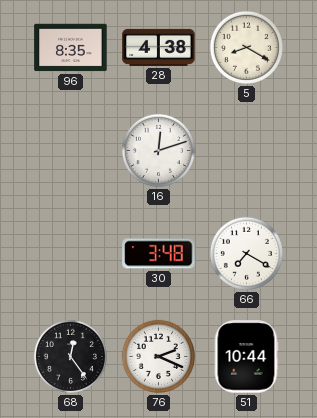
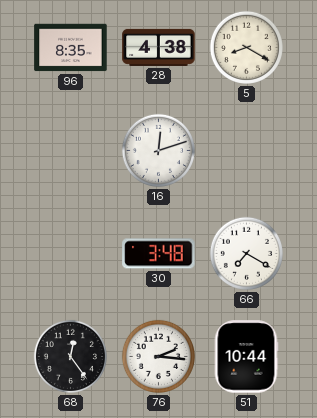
76: 2:19 -> 2:16
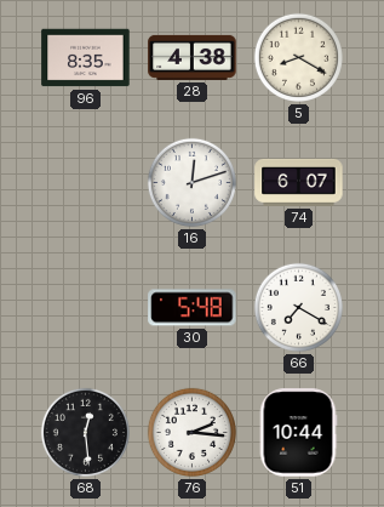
74: none -> 6:07
30: 3:48 -> 5:48
68: 12:24 -> 12:29
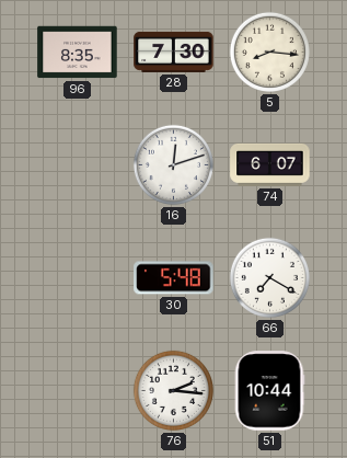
28: 4:38 -> 7:30
5: 8:20 -> 8:16
68: 12:29 -> none
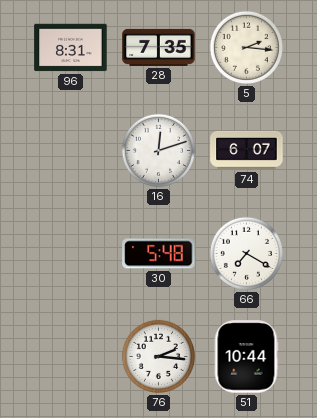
96: 8:35 -> 8:31
28: 7:30 -> 7:35
5: 8:16 -> 2:16
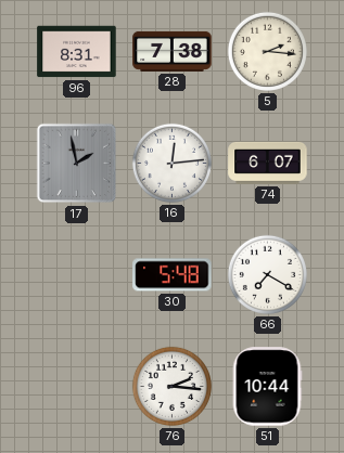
28: 7:35 -> 7:38
17: none -> 1:58
16: 12:12 -> 12:14
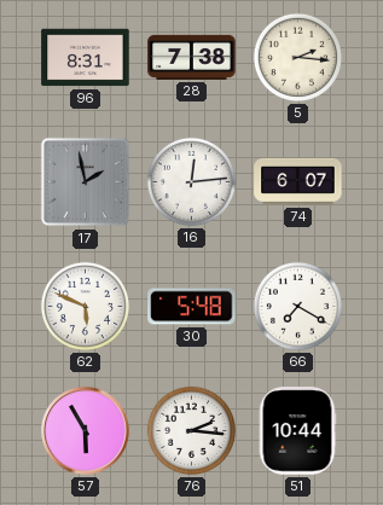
62: none -> 5:49
57: none -> 5:55
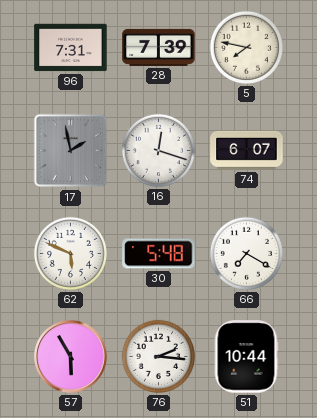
96: 8:31 -> 7:31
28: 7:38 -> 7:39
5: 2:16 -> 7:47
16: 12:14 -> 12:18
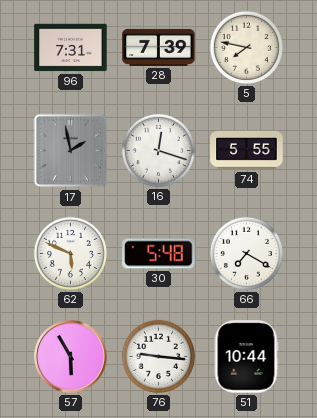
74: 6:07 -> 5:55
76: 2:16 -> 9:16
